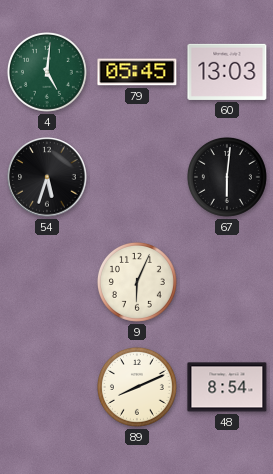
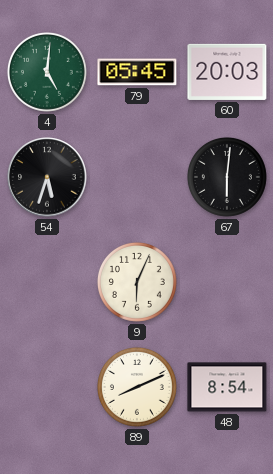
60: 13:03 -> 20:03
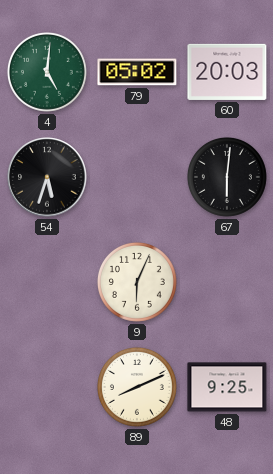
79: 05:45 -> 05:02
48: 8:54 -> 9:25
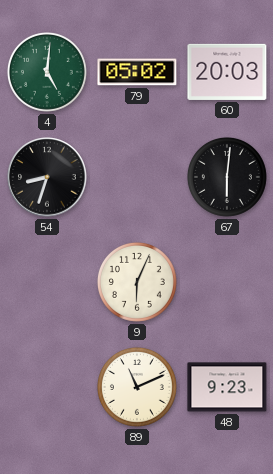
54: 5:33 -> 8:33
89: 8:11 -> 11:11
48: 9:25 -> 9:23
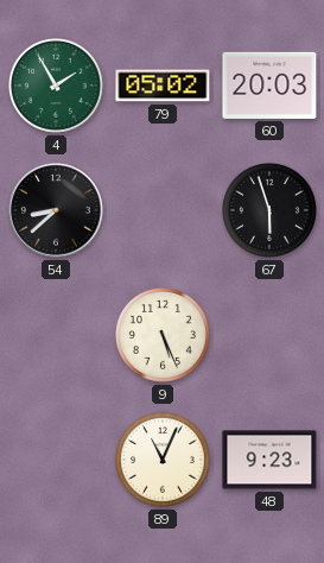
4: 5:01 -> 1:55
54: 8:33 -> 8:38
67: 6:01 -> 5:57
9: 6:04 -> 5:26
89: 11:11 -> 11:04
